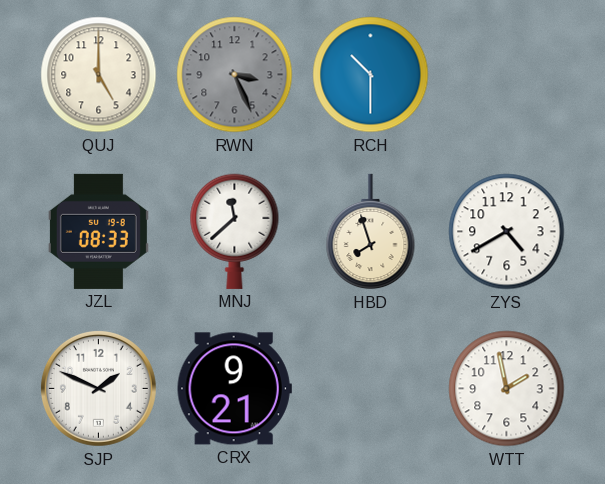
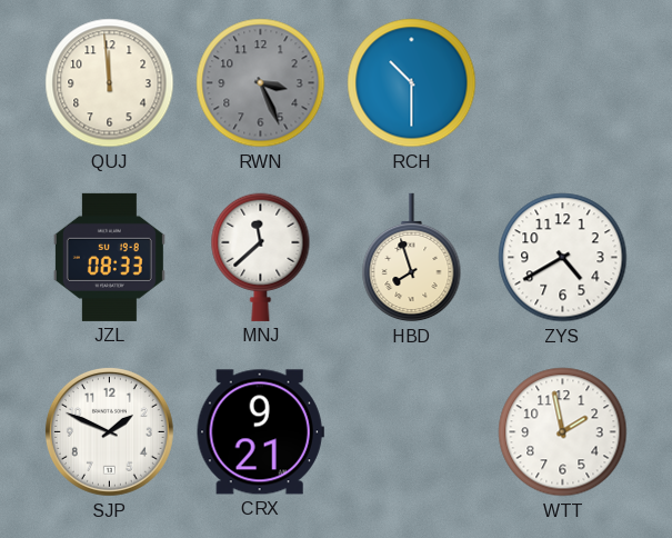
QUJ: 5:00 -> 11:59
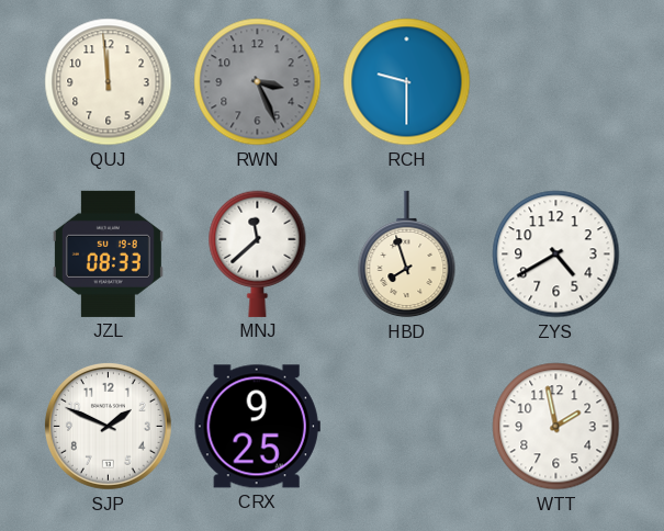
RCH: 10:30 -> 9:30
CRX: 9:21 -> 9:25
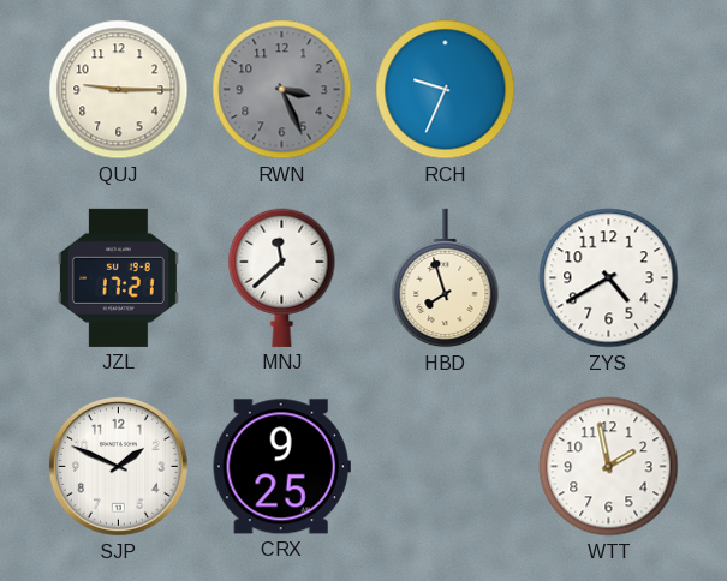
QUJ: 11:59 -> 9:15
RCH: 9:30 -> 9:34
JZL: 08:33 -> 17:21
